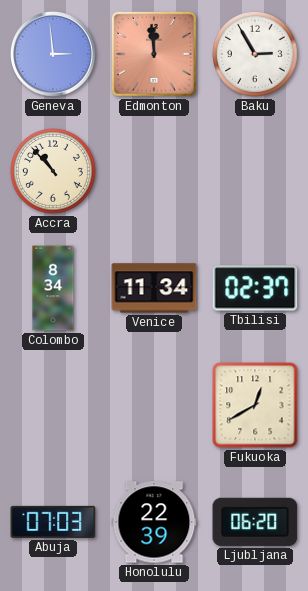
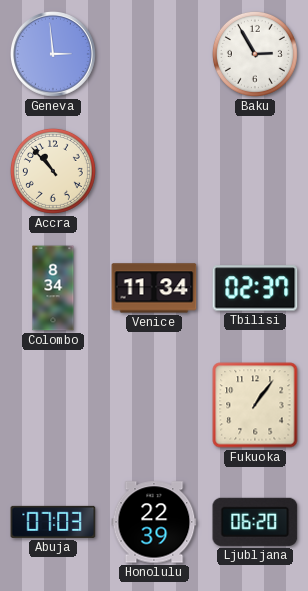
Edmonton: 11:59 -> none
Fukuoka: 12:40 -> 1:06
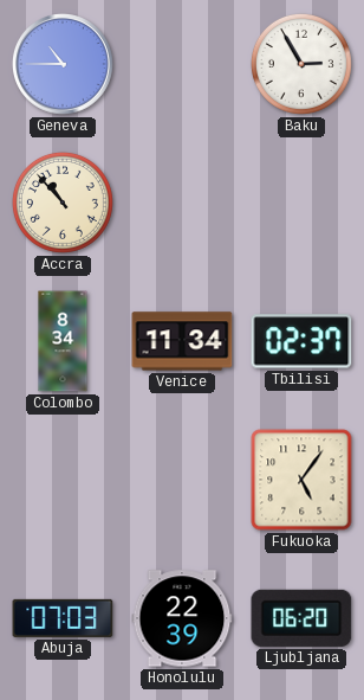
Geneva: 2:59 -> 10:45
Fukuoka: 1:06 -> 5:06
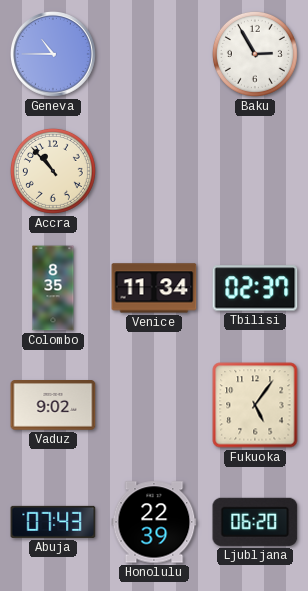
Colombo: 8:34 -> 8:35
Vaduz: none -> 9:02
Abuja: 07:03 -> 07:43
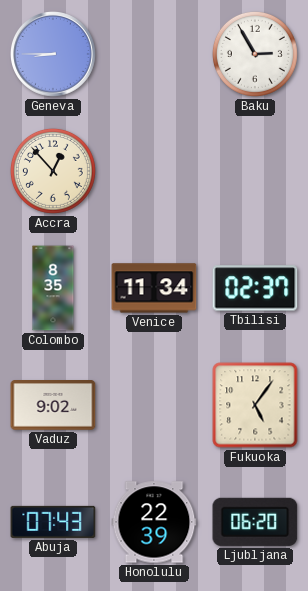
Geneva: 10:45 -> 8:45
Accra: 10:53 -> 12:53
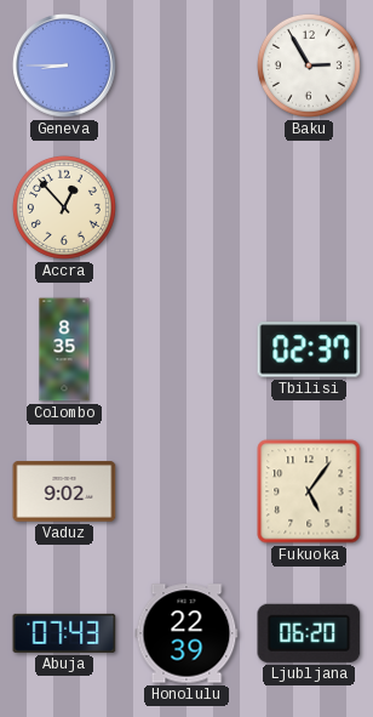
Venice: 11:34 -> none
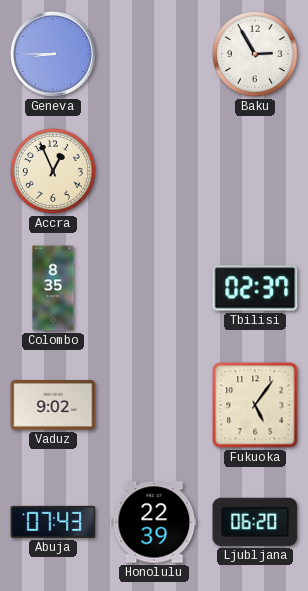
Accra: 12:53 -> 12:56
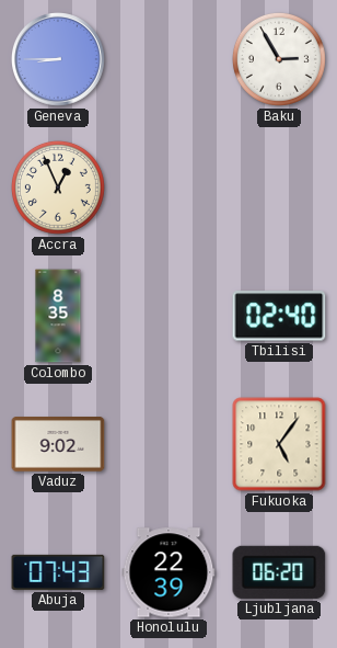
Tbilisi: 02:37 -> 02:40
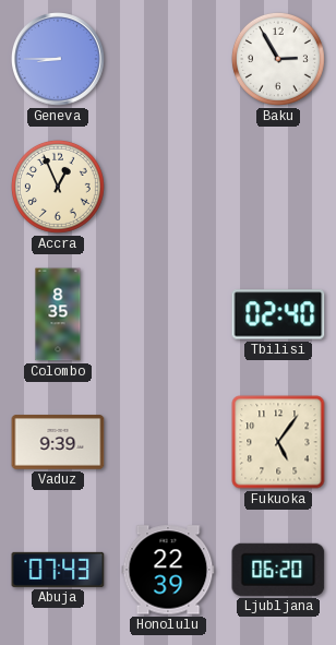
Vaduz: 9:02 -> 9:39
